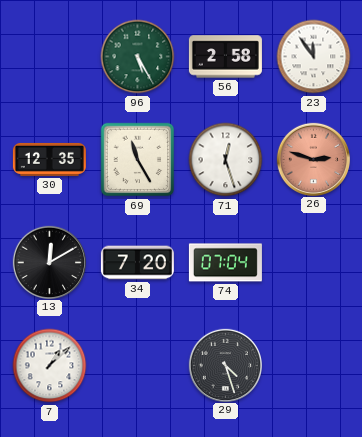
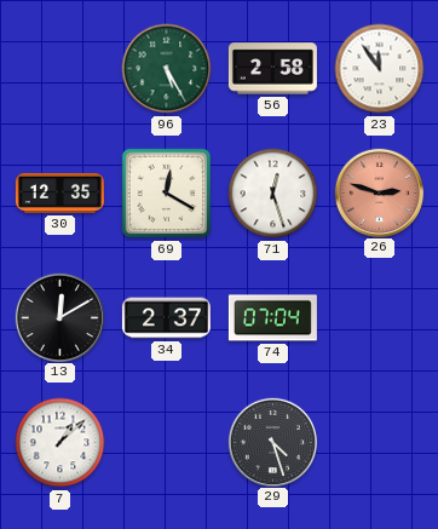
69: 11:25 -> 12:20
34: 7:20 -> 2:37
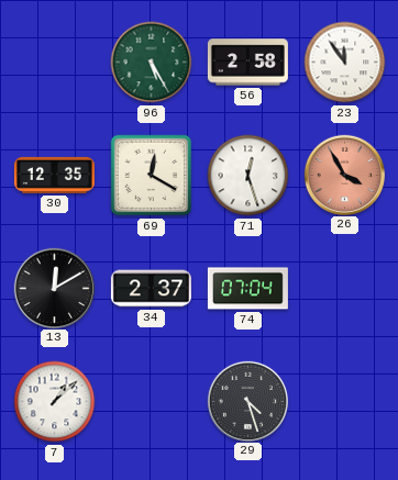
26: 2:48 -> 3:55
